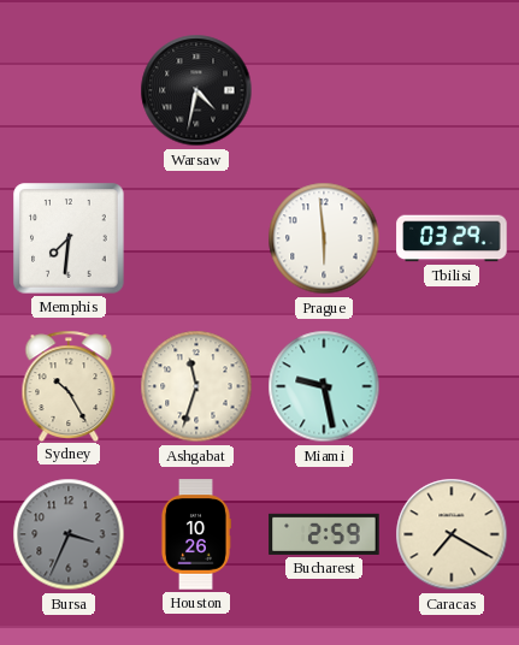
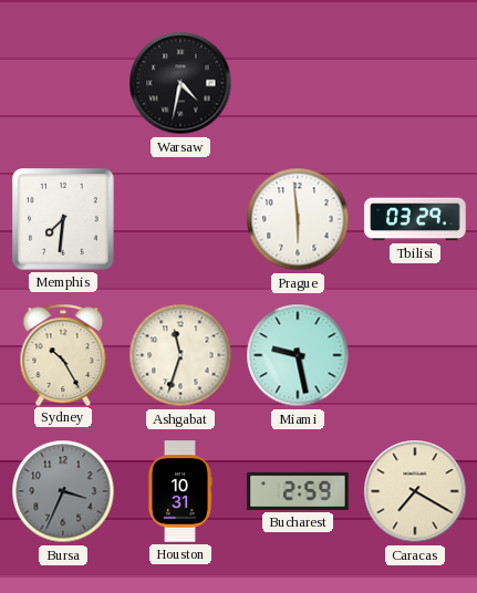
Houston: 10:26 -> 10:31
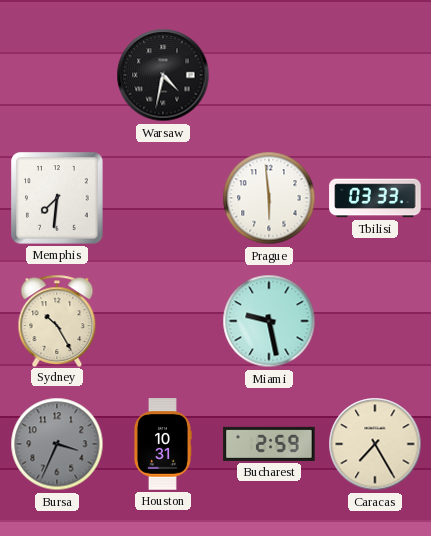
Tbilisi: 03:29 -> 03:33
Ashgabat: 11:33 -> none
Caracas: 7:20 -> 7:25
